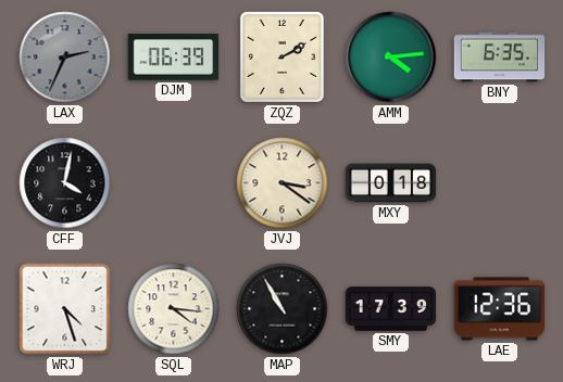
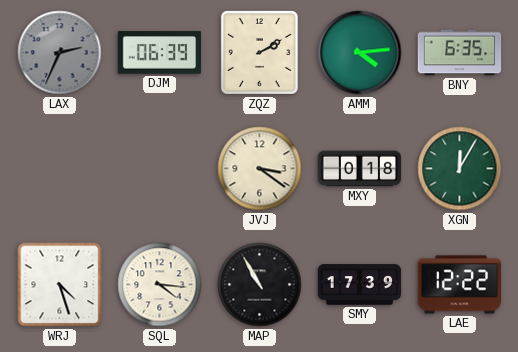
CFF: 4:02 -> none
XGN: none -> 12:05
LAE: 12:36 -> 12:22
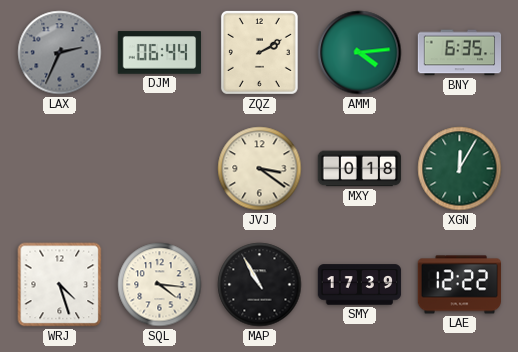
DJM: 06:39 -> 06:44
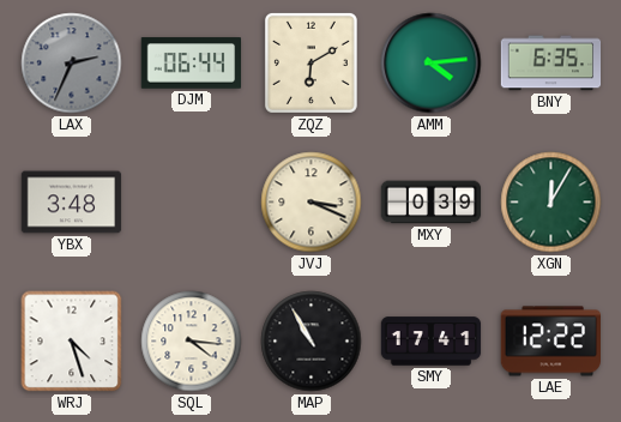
ZQZ: 2:10 -> 6:10
YBX: none -> 3:48
JVJ: 3:21 -> 3:19
MXY: 0:18 -> 0:39
SMY: 17:39 -> 17:41
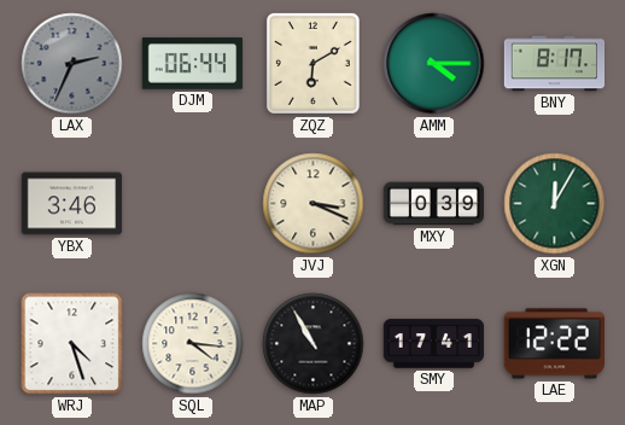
AMM: 4:14 -> 4:15
BNY: 6:35 -> 8:17
YBX: 3:48 -> 3:46
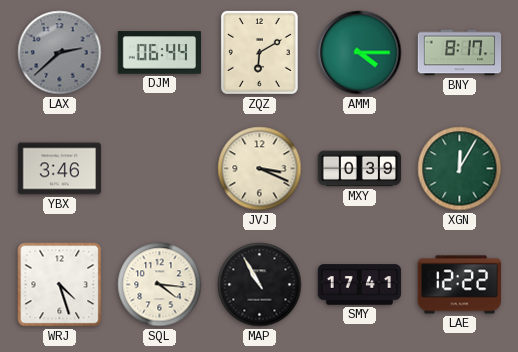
LAX: 2:34 -> 2:38
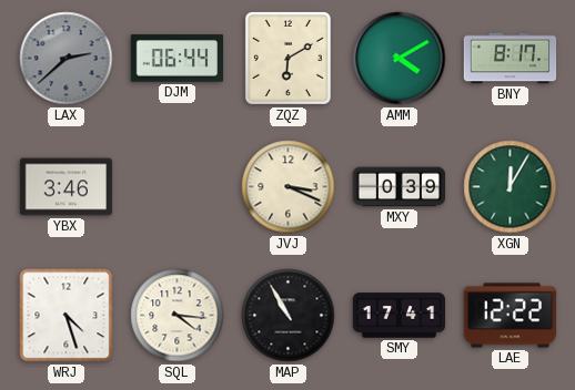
AMM: 4:15 -> 4:10
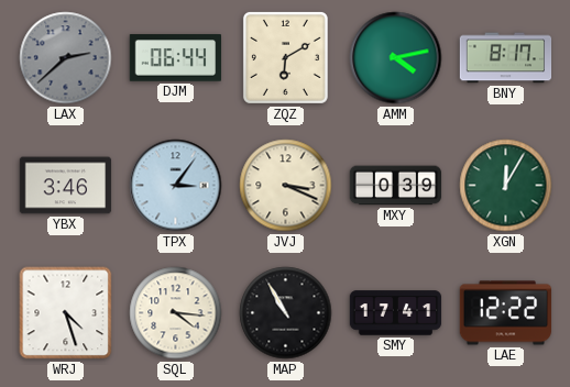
AMM: 4:10 -> 4:13
TPX: none -> 3:06
